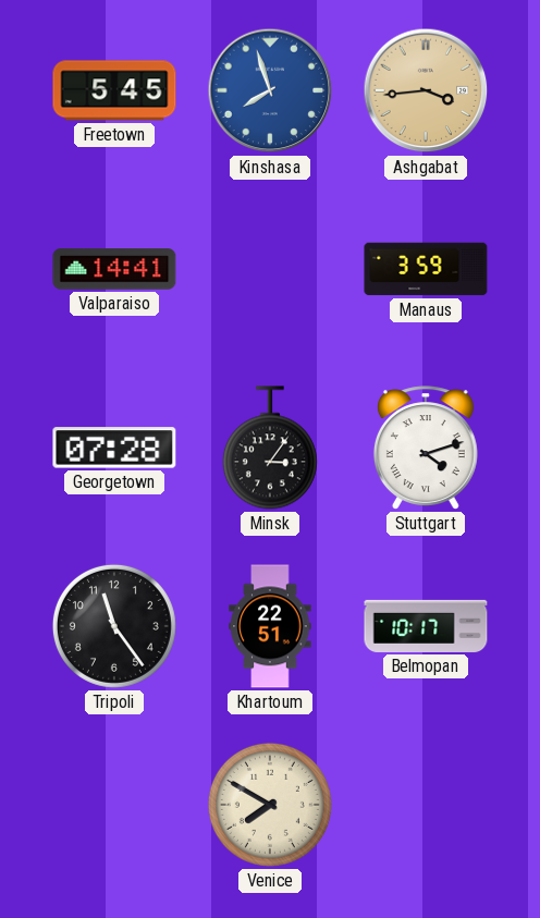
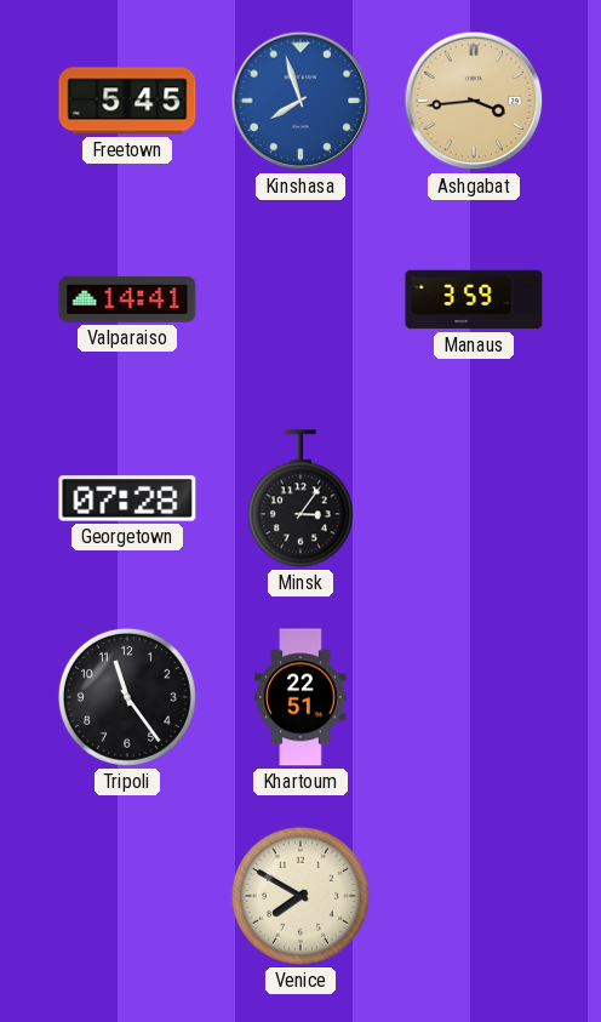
Stuttgart: 4:12 -> none
Belmopan: 10:17 -> none
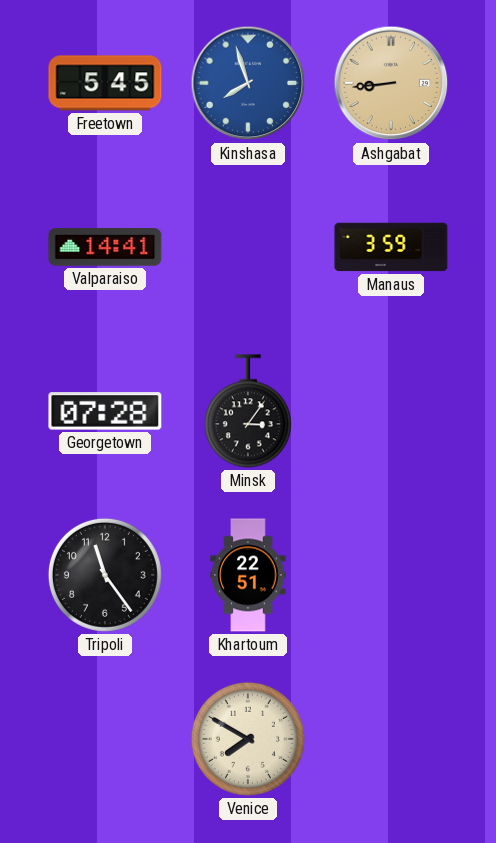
Ashgabat: 3:44 -> 8:44
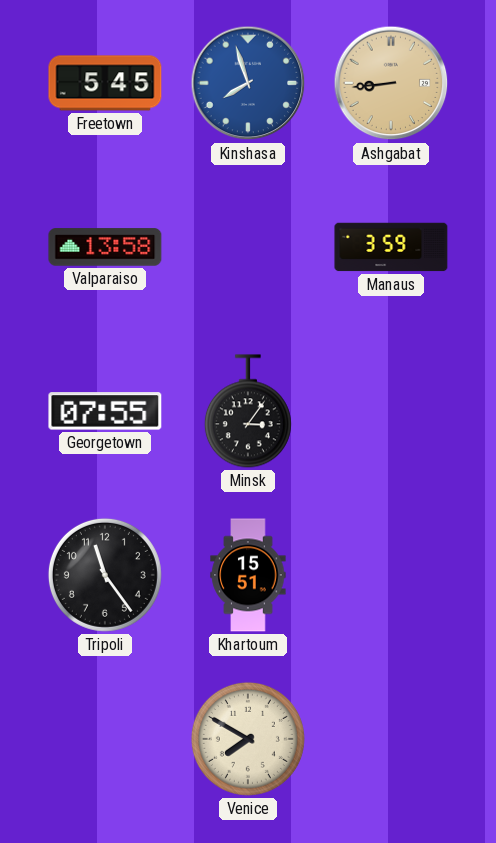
Valparaiso: 14:41 -> 13:58
Georgetown: 07:28 -> 07:55
Khartoum: 22:51 -> 15:51
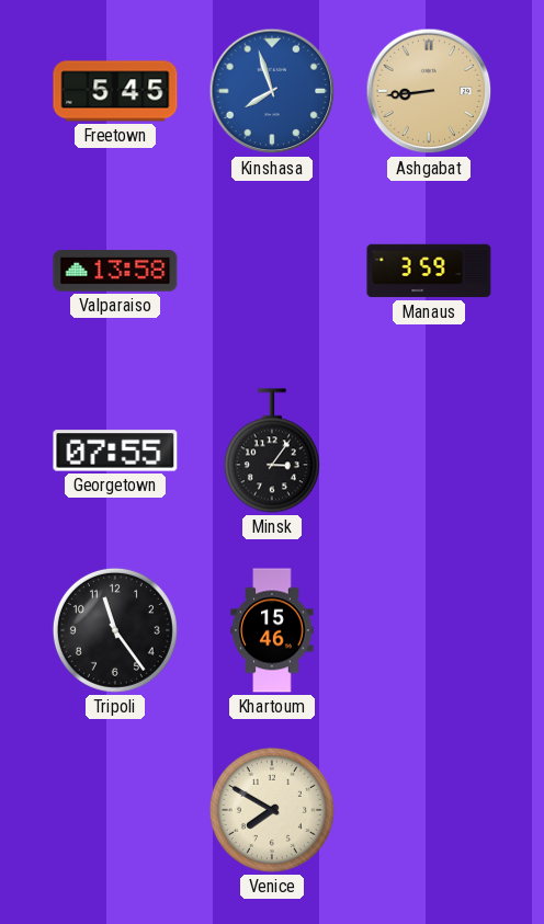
Khartoum: 15:51 -> 15:46
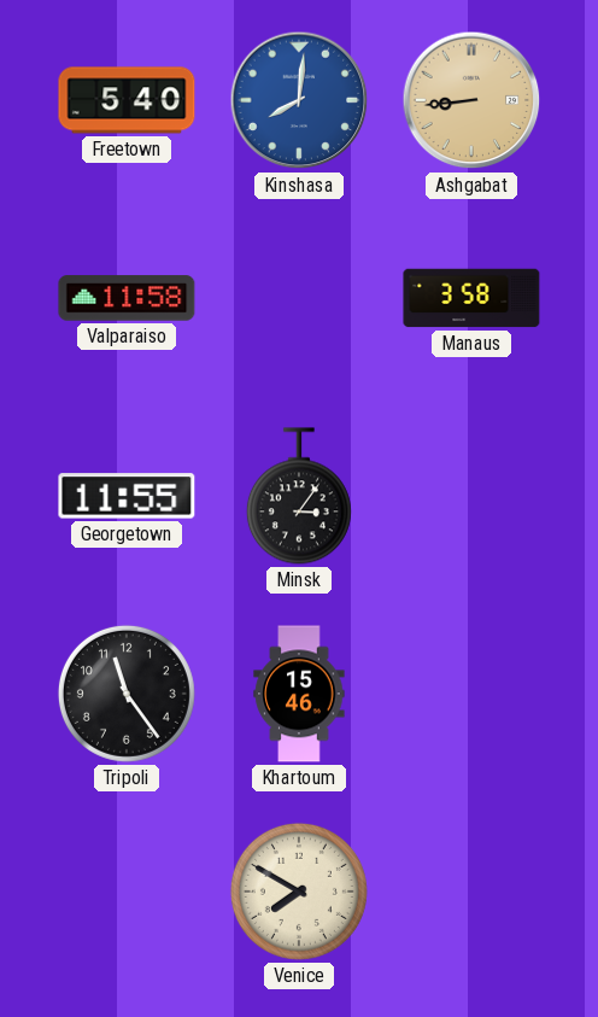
Freetown: 5:45 -> 5:40
Kinshasa: 7:57 -> 8:01
Valparaiso: 13:58 -> 11:58
Manaus: 3:59 -> 3:58
Georgetown: 07:55 -> 11:55
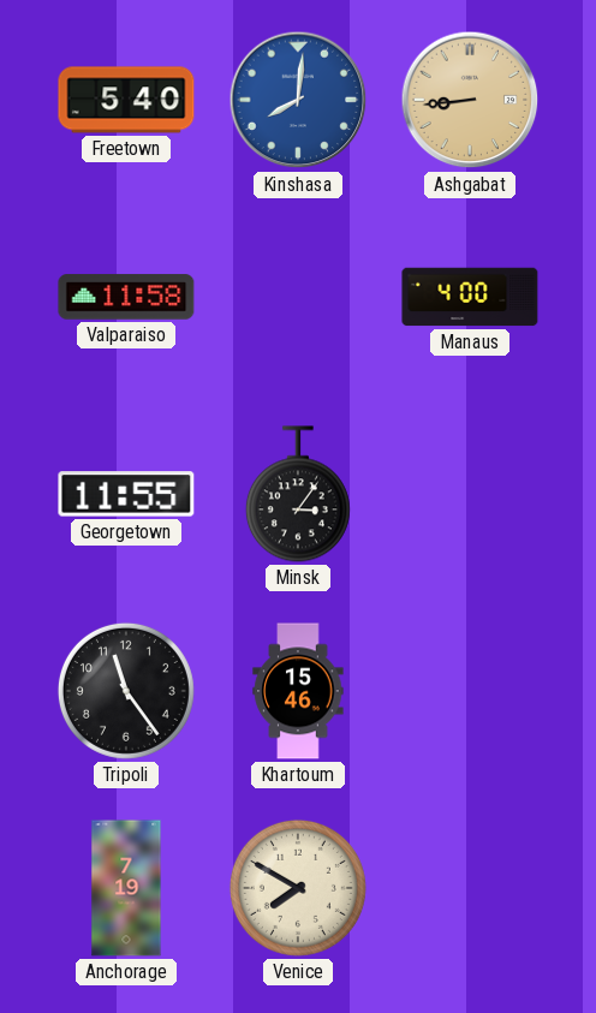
Manaus: 3:58 -> 4:00
Anchorage: none -> 7:19
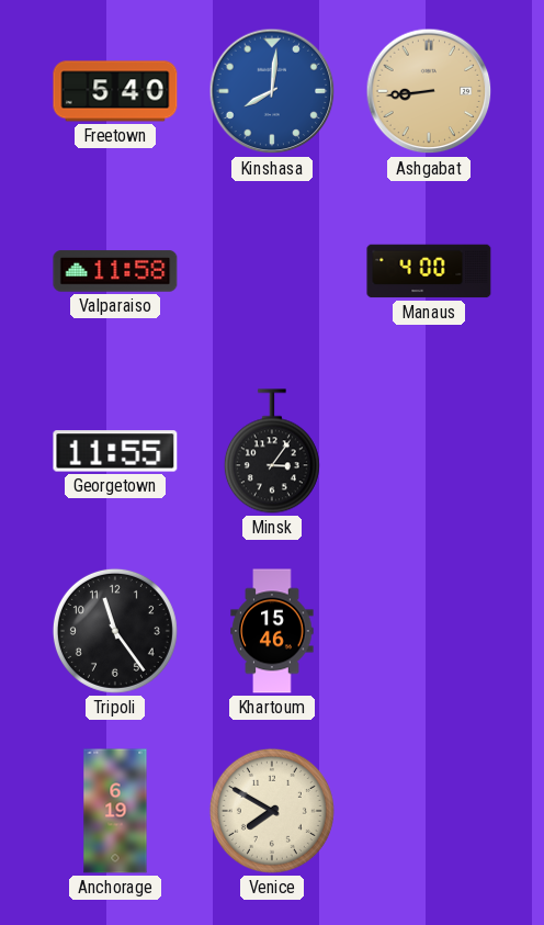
Anchorage: 7:19 -> 6:19
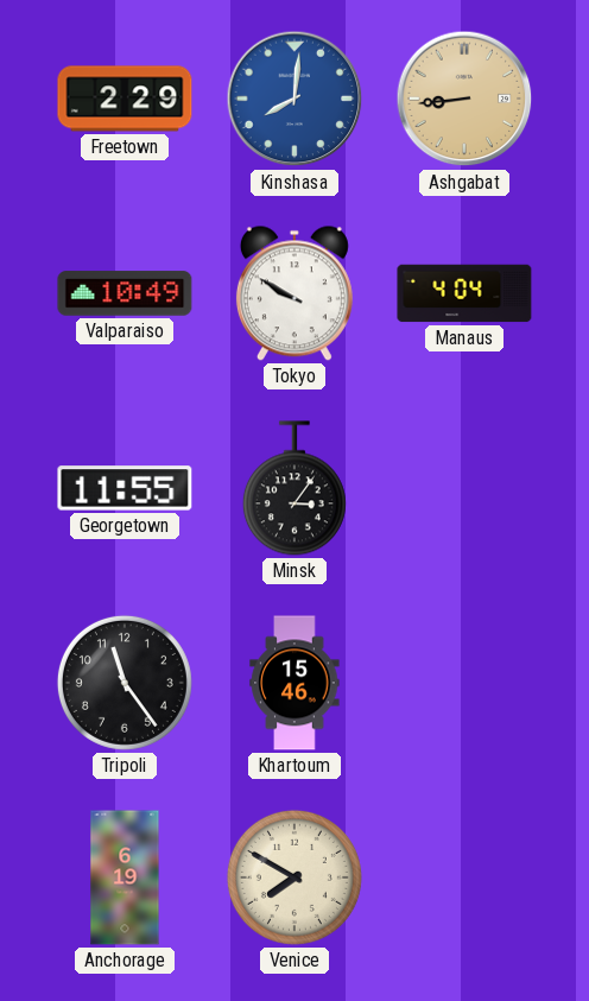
Freetown: 5:40 -> 2:29
Valparaiso: 11:58 -> 10:49
Tokyo: none -> 9:50
Manaus: 4:00 -> 4:04
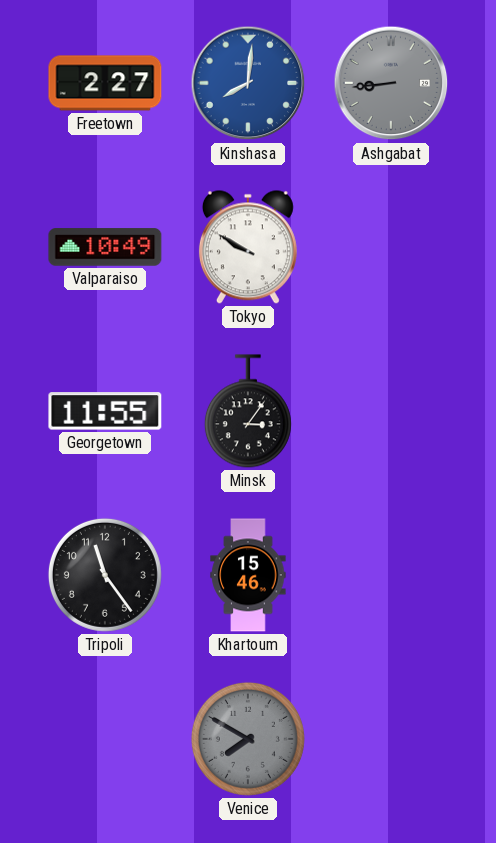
Freetown: 2:29 -> 2:27
Ashgabat dial: champagne -> grey
Manaus: 4:04 -> none
Anchorage: 6:19 -> none
Venice dial: cream -> grey
